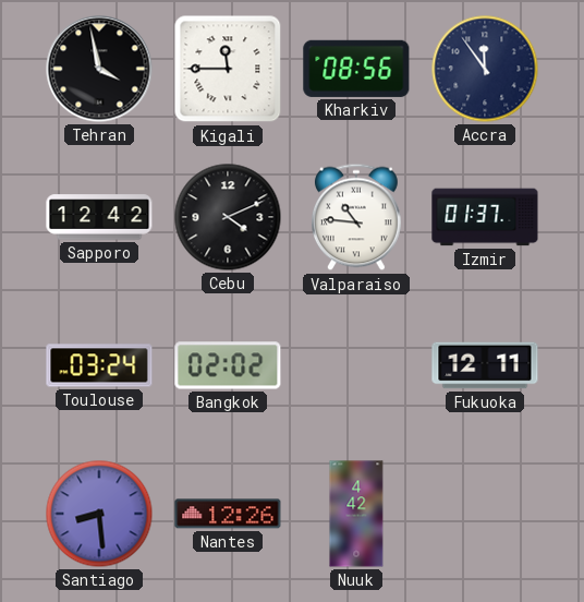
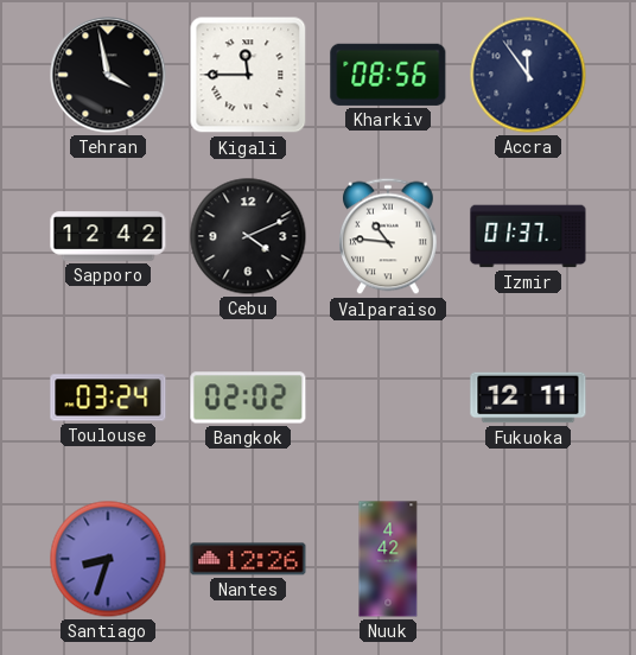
Santiago: 8:29 -> 8:33
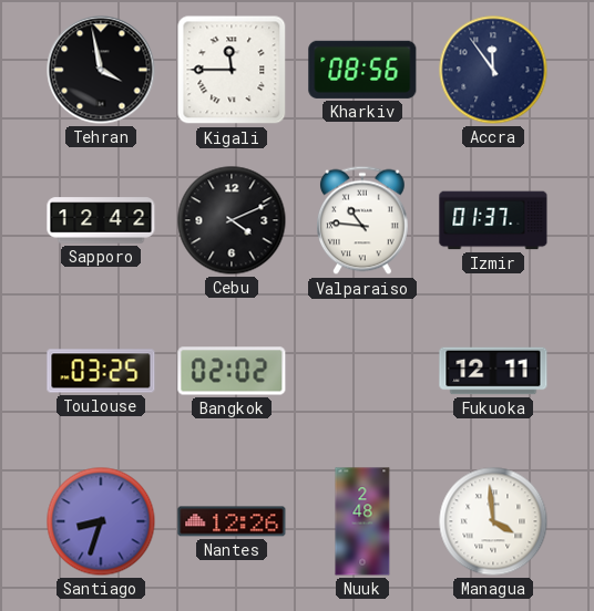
Toulouse: 03:24 -> 03:25
Nuuk: 4:42 -> 2:48
Managua: none -> 3:59
